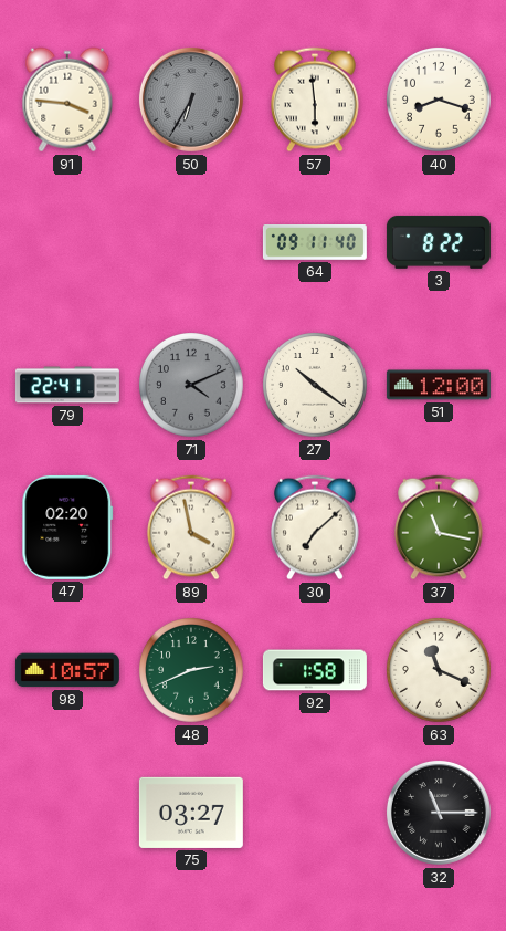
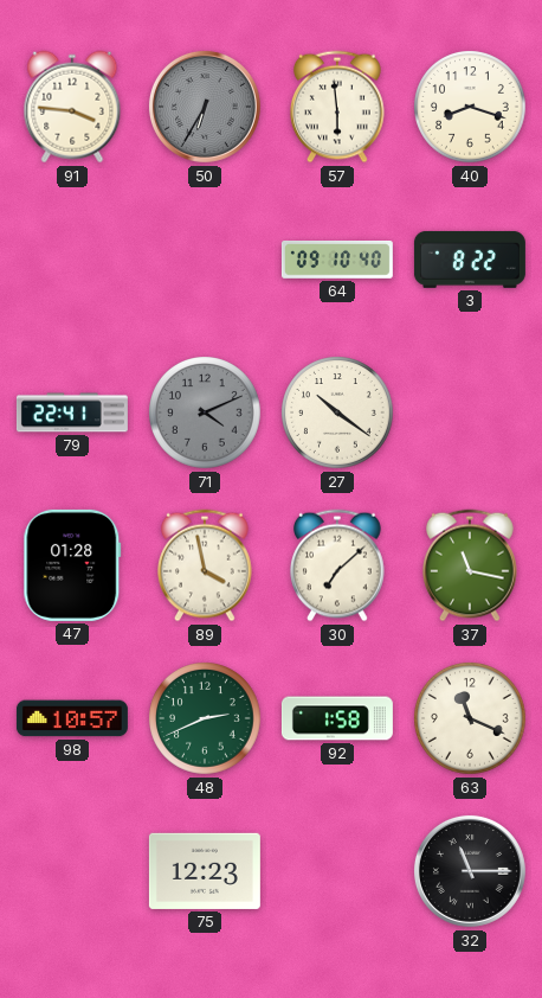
64: 09:11 -> 09:10
51: 12:00 -> none
47: 02:20 -> 01:28
75: 03:27 -> 12:23
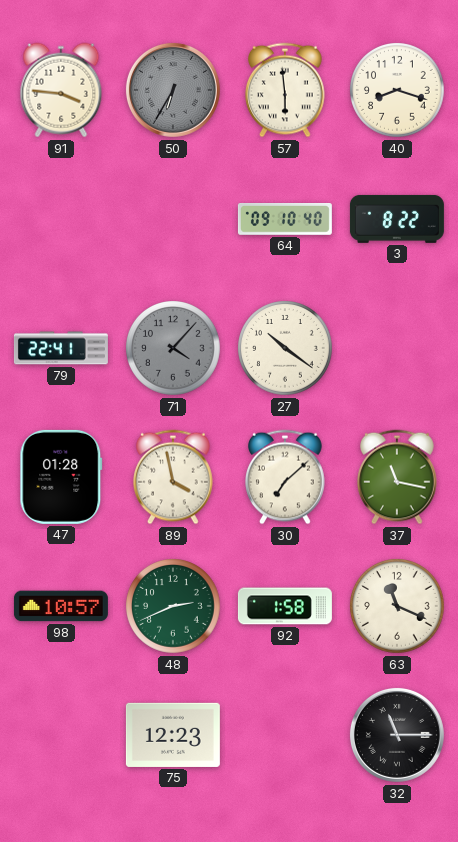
71: 4:11 -> 4:07
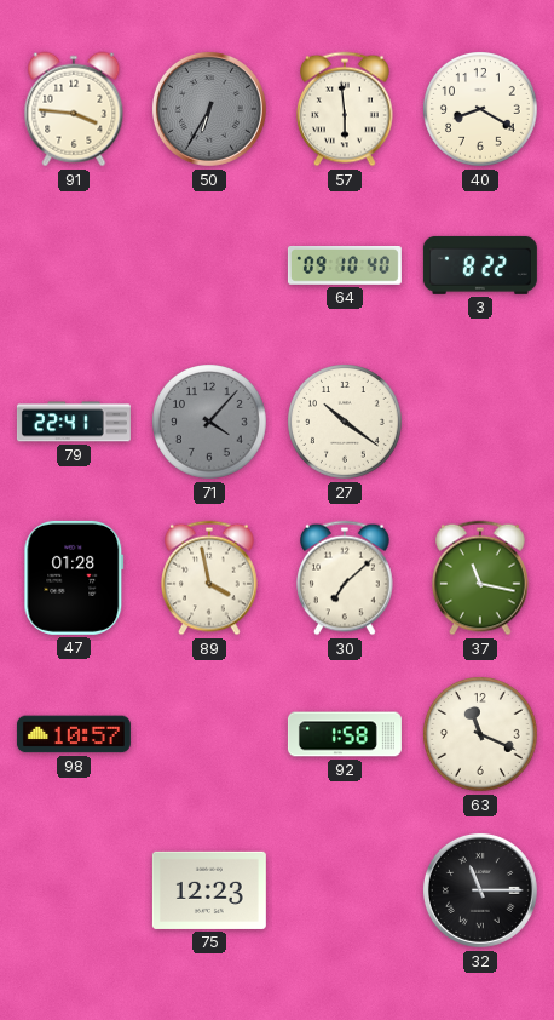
40: 8:18 -> 8:20
48: 2:41 -> none
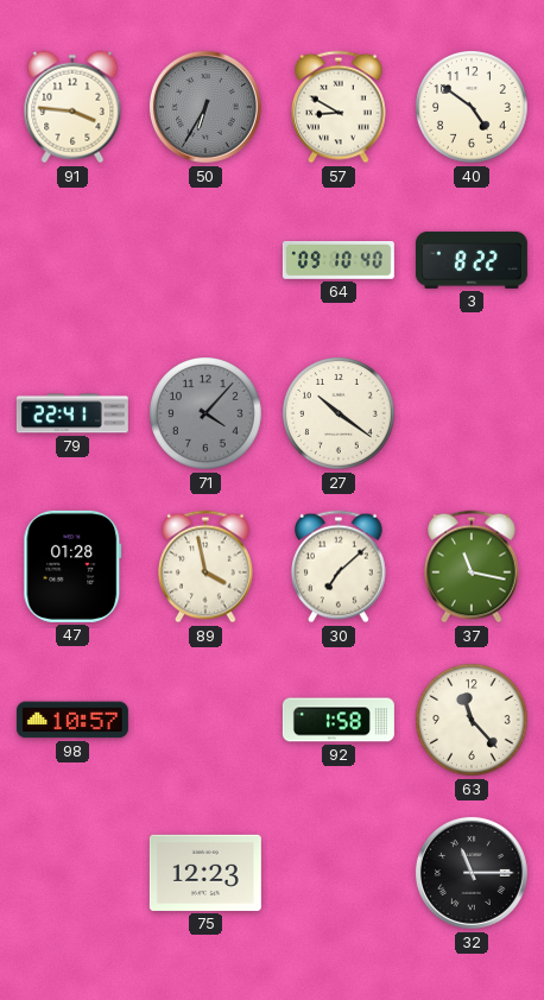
57: 5:59 -> 8:50
40: 8:20 -> 4:51
63: 11:19 -> 11:23
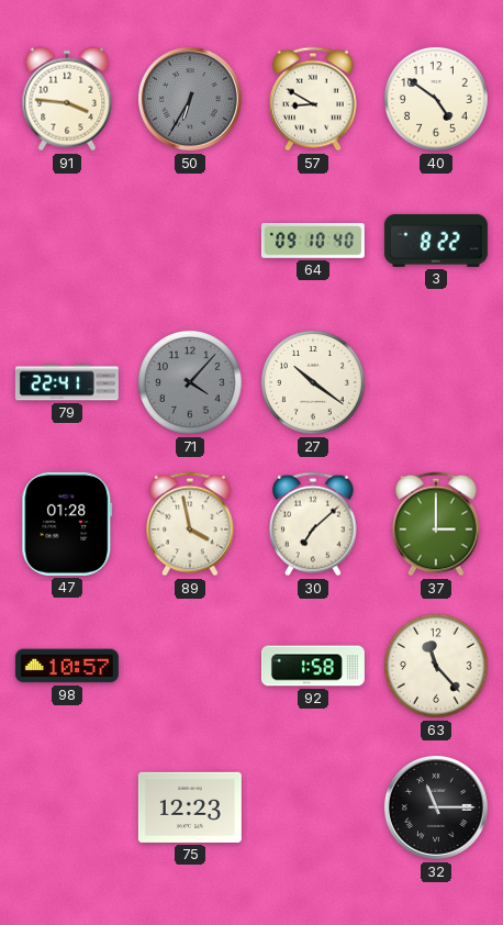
37: 11:17 -> 3:00
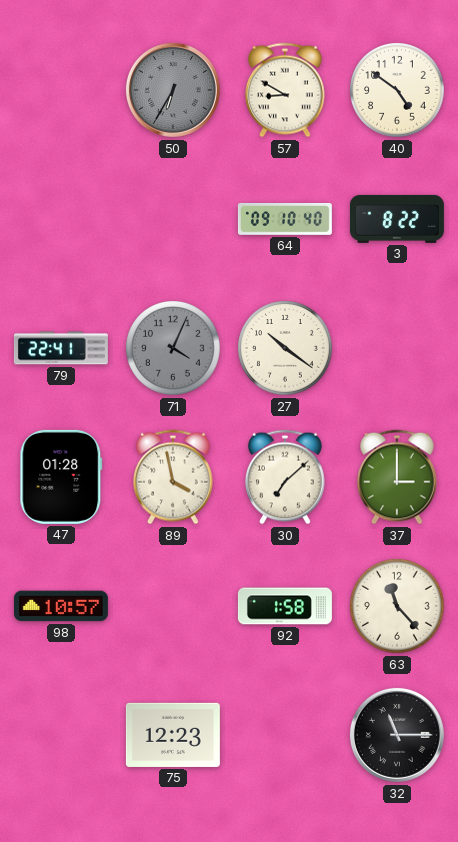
91: 3:46 -> none
71: 4:07 -> 4:04
